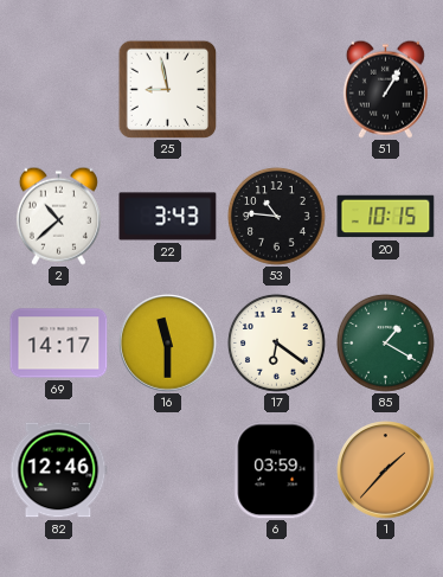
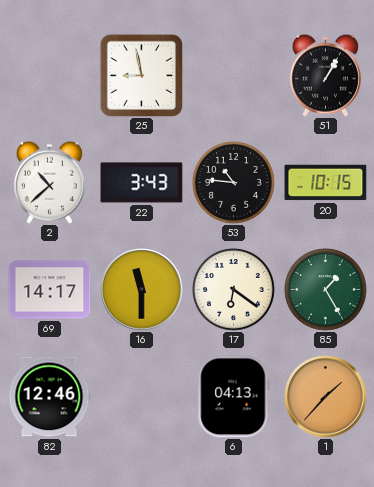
85: 1:20 -> 1:25
6: 03:59 -> 04:13
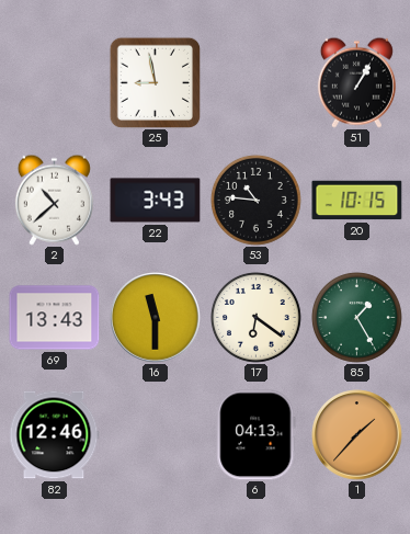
69: 14:17 -> 13:43
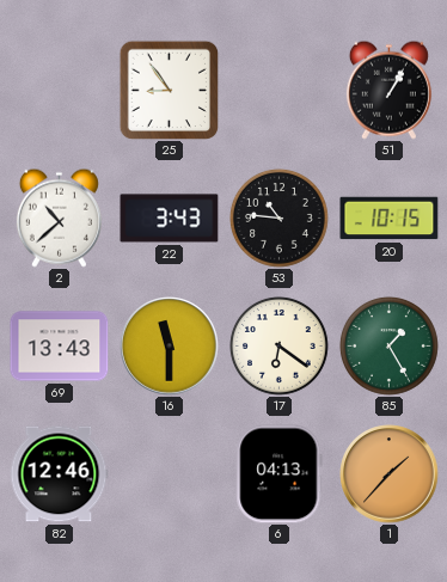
25: 8:58 -> 8:54
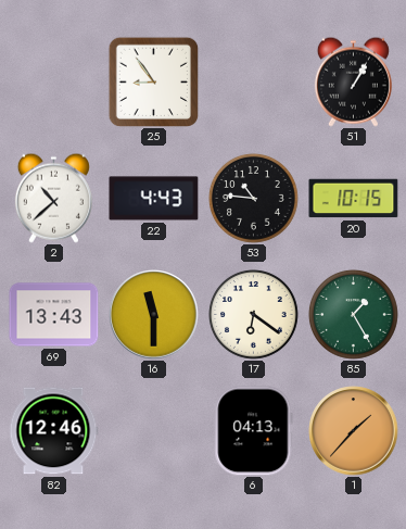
22: 3:43 -> 4:43
